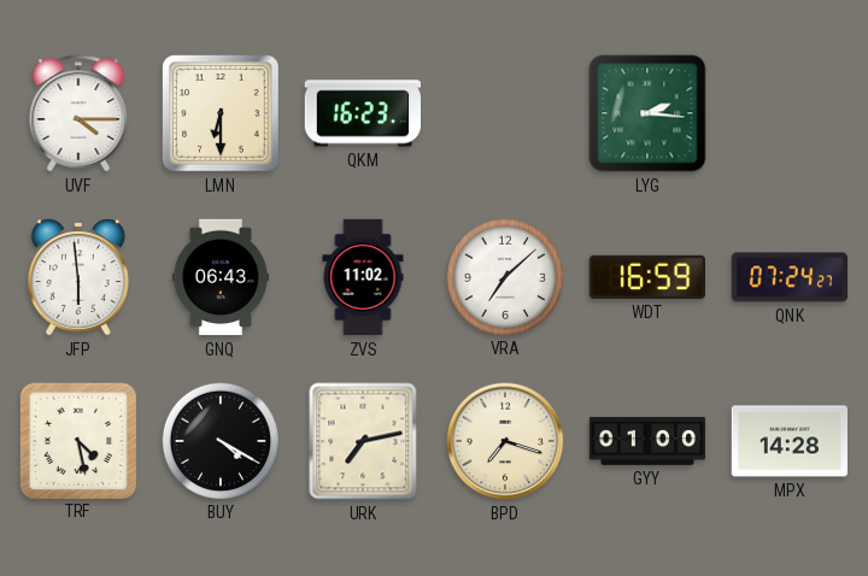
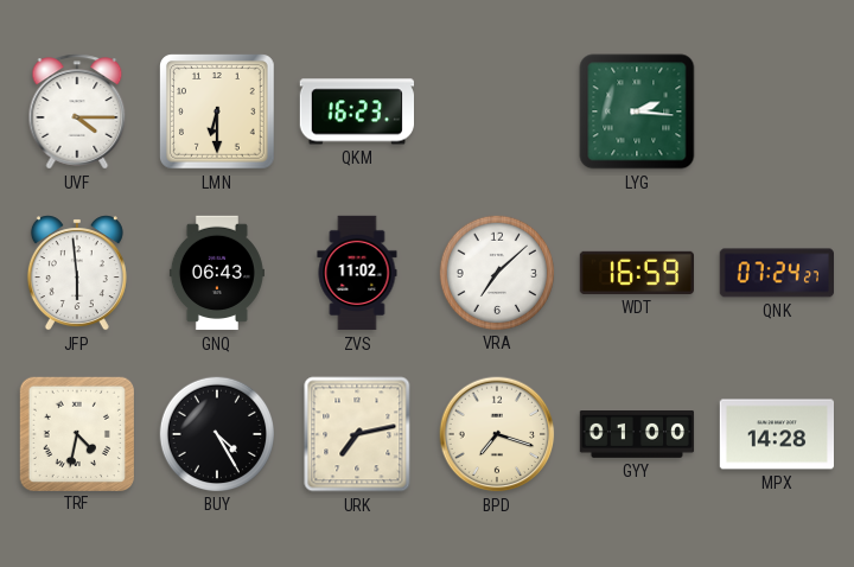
TRF: 4:28 -> 4:32
BUY: 4:20 -> 4:25
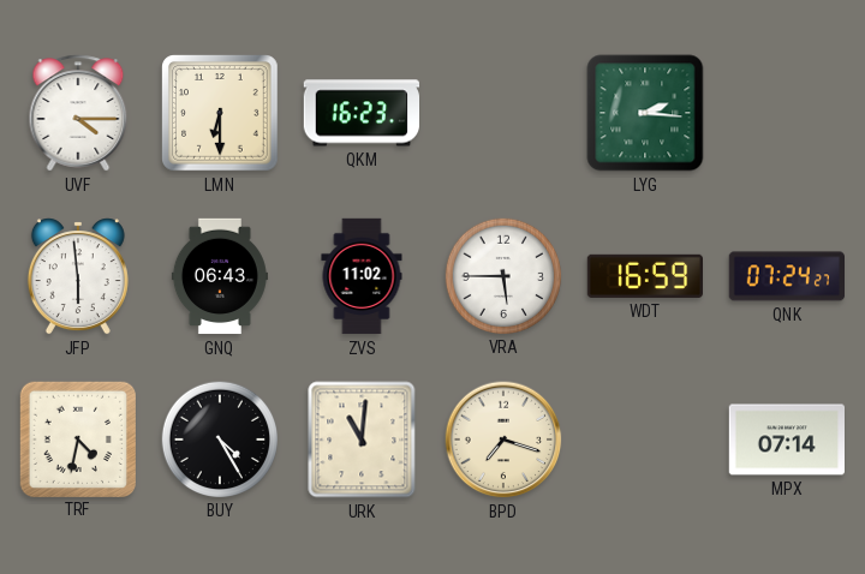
VRA: 7:08 -> 5:45
URK: 7:13 -> 11:01
GYY: 01:00 -> none
MPX: 14:28 -> 07:14
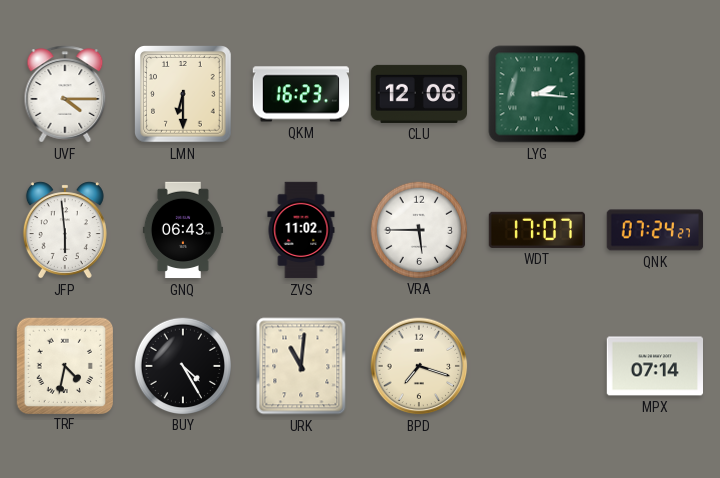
CLU: none -> 12:06
WDT: 16:59 -> 17:07
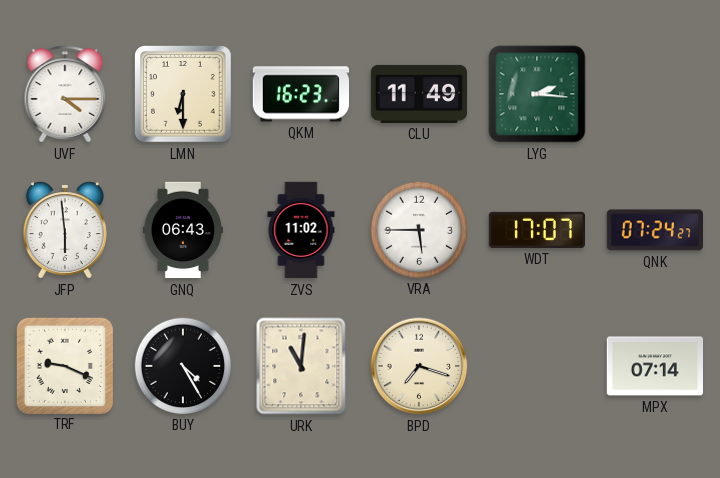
CLU: 12:06 -> 11:49
TRF: 4:32 -> 9:19
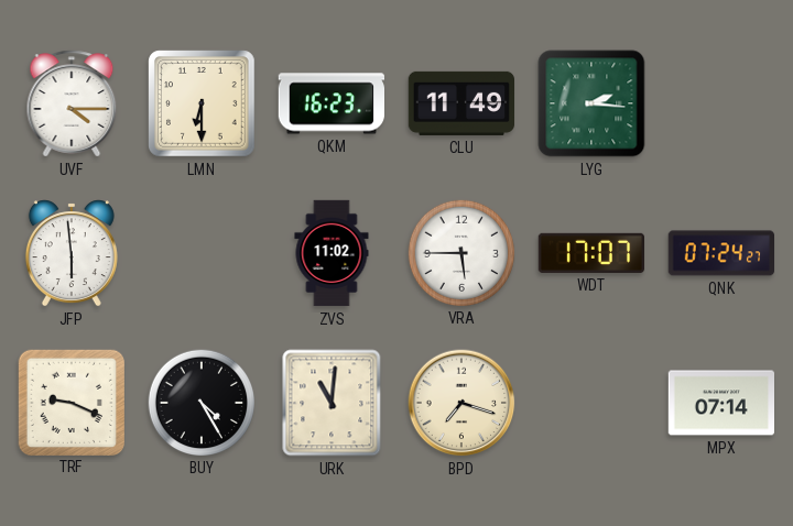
GNQ: 06:43 -> none
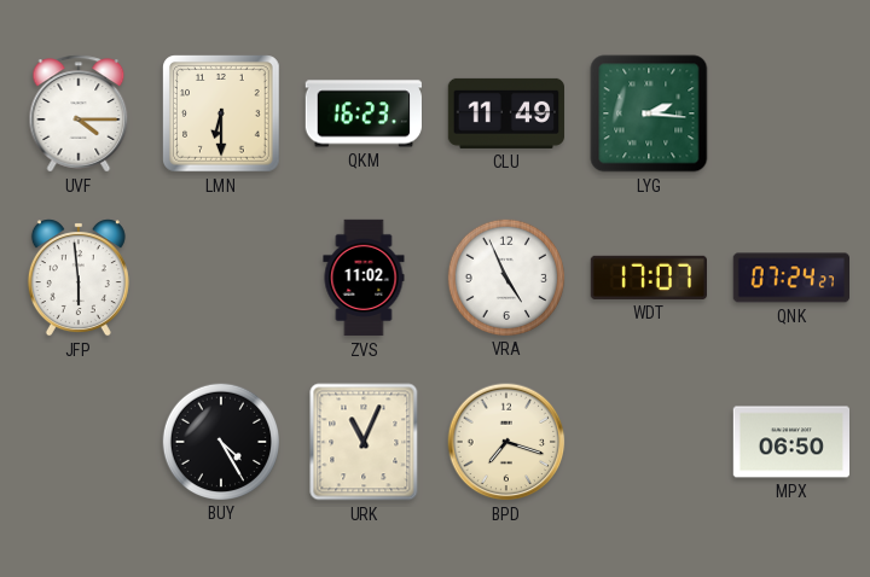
VRA: 5:45 -> 4:56
TRF: 9:19 -> none
URK: 11:01 -> 11:04
MPX: 07:14 -> 06:50
